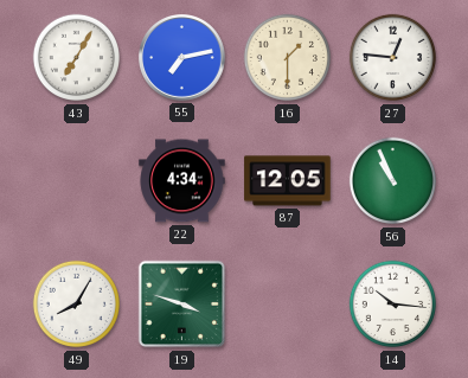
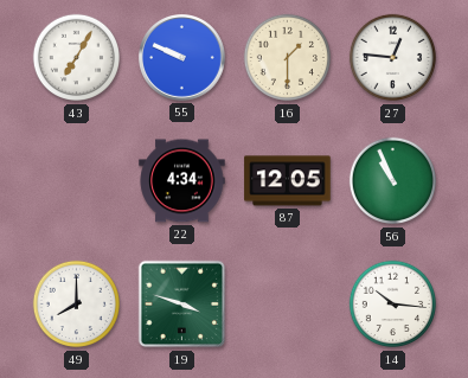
55: 7:13 -> 9:49
49: 8:05 -> 8:00
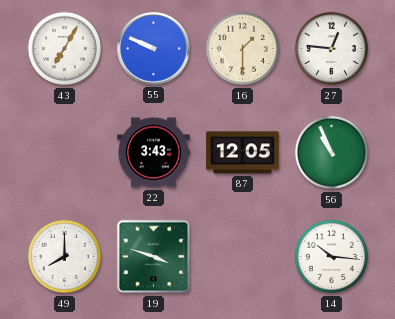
22: 4:34 -> 3:43
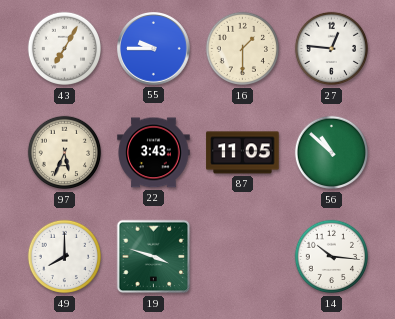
55: 9:49 -> 9:45
97: none -> 5:34
87: 12:05 -> 11:05
56: 10:56 -> 10:52
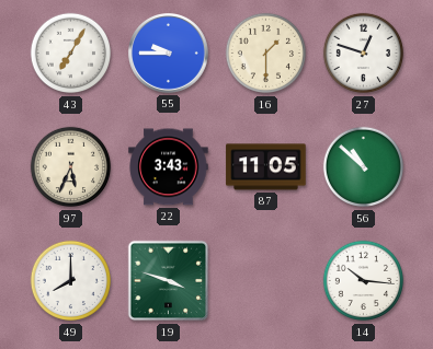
27: 12:46 -> 12:48
